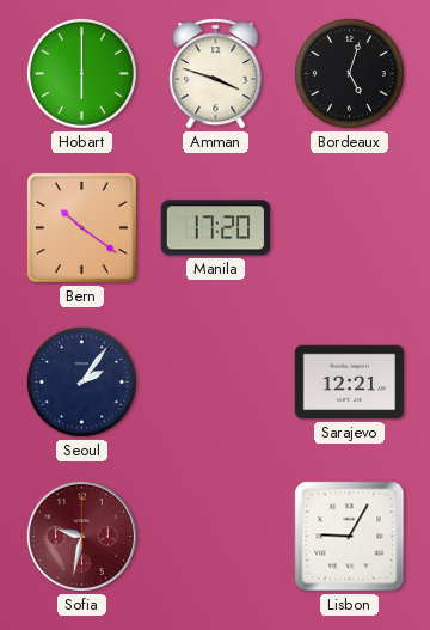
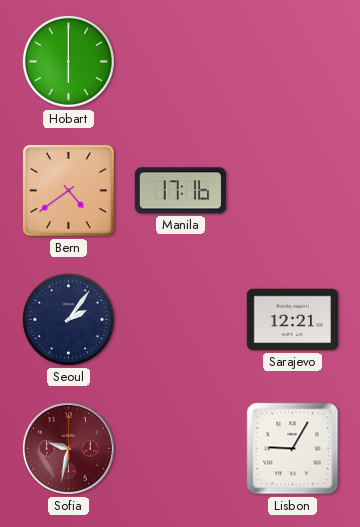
Amman: 3:48 -> none
Bordeaux: 5:03 -> none
Bern: 10:21 -> 4:39
Manila: 17:20 -> 17:16
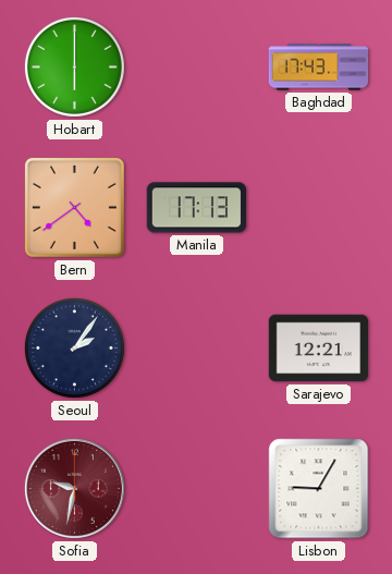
Baghdad: none -> 17:43
Manila: 17:16 -> 17:13
